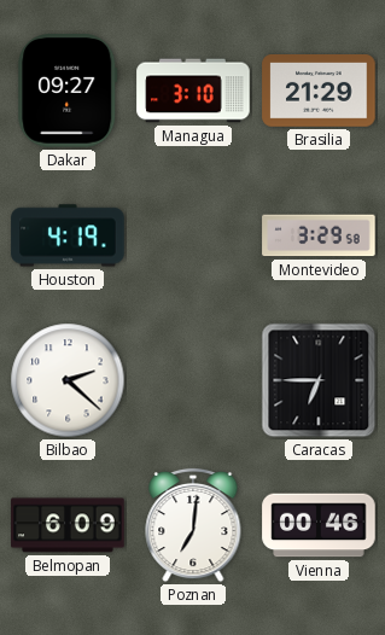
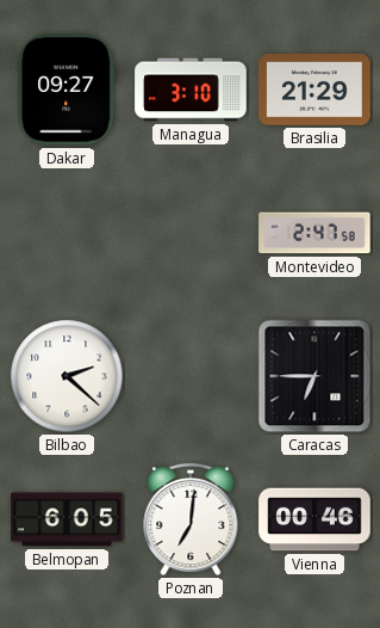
Houston: 4:19 -> none
Montevideo: 3:29 -> 2:47
Belmopan: 6:09 -> 6:05
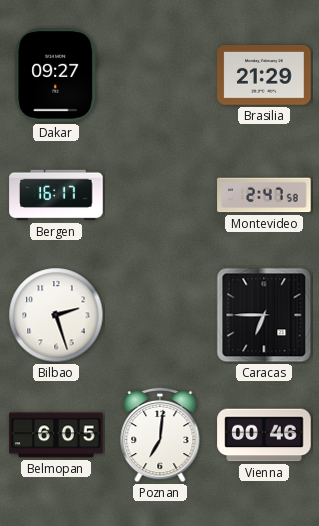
Managua: 3:10 -> none
Bergen: none -> 16:17
Bilbao: 2:22 -> 2:27
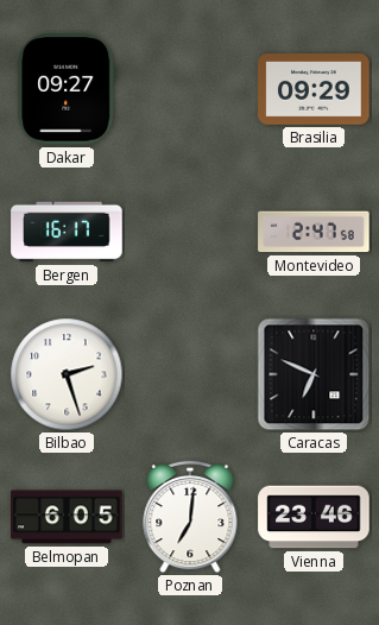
Brasilia: 21:29 -> 09:29
Caracas: 6:45 -> 6:49
Vienna: 00:46 -> 23:46
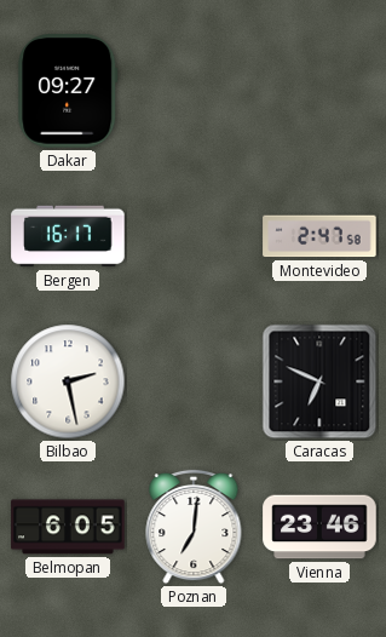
Brasilia: 09:29 -> none
Bilbao: 2:27 -> 2:28
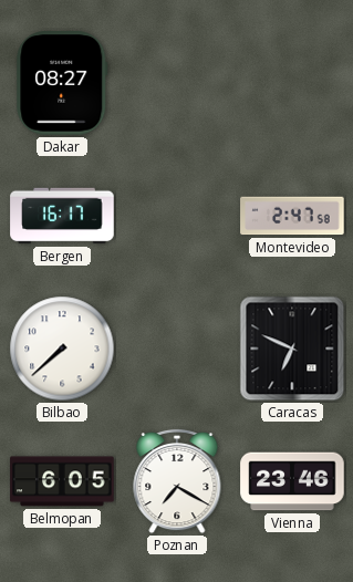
Dakar: 09:27 -> 08:27
Bilbao: 2:28 -> 7:38
Poznan: 7:01 -> 7:20
